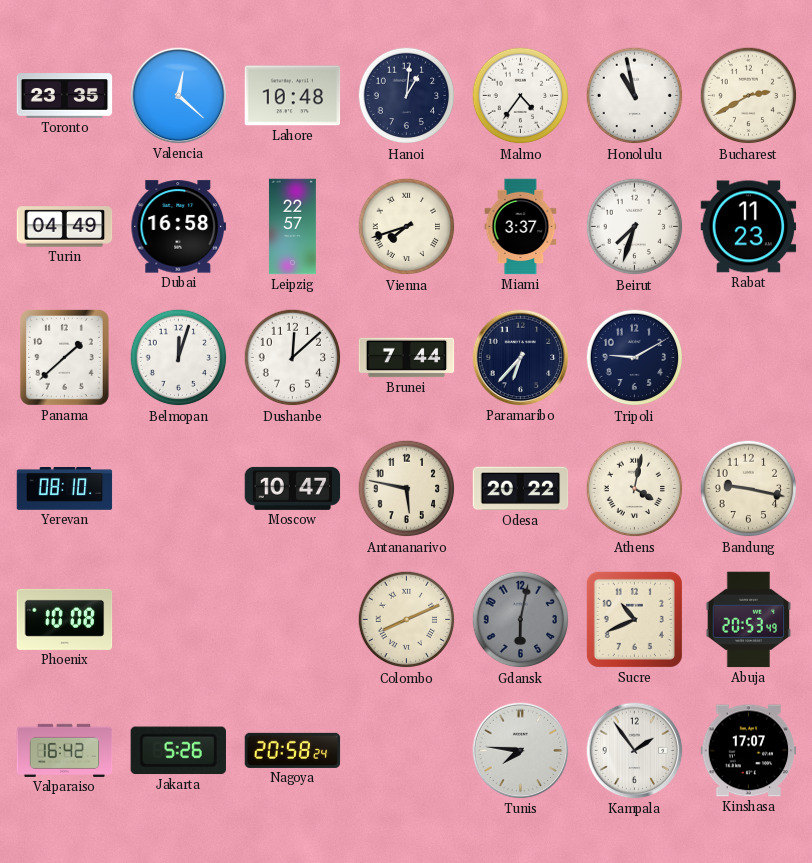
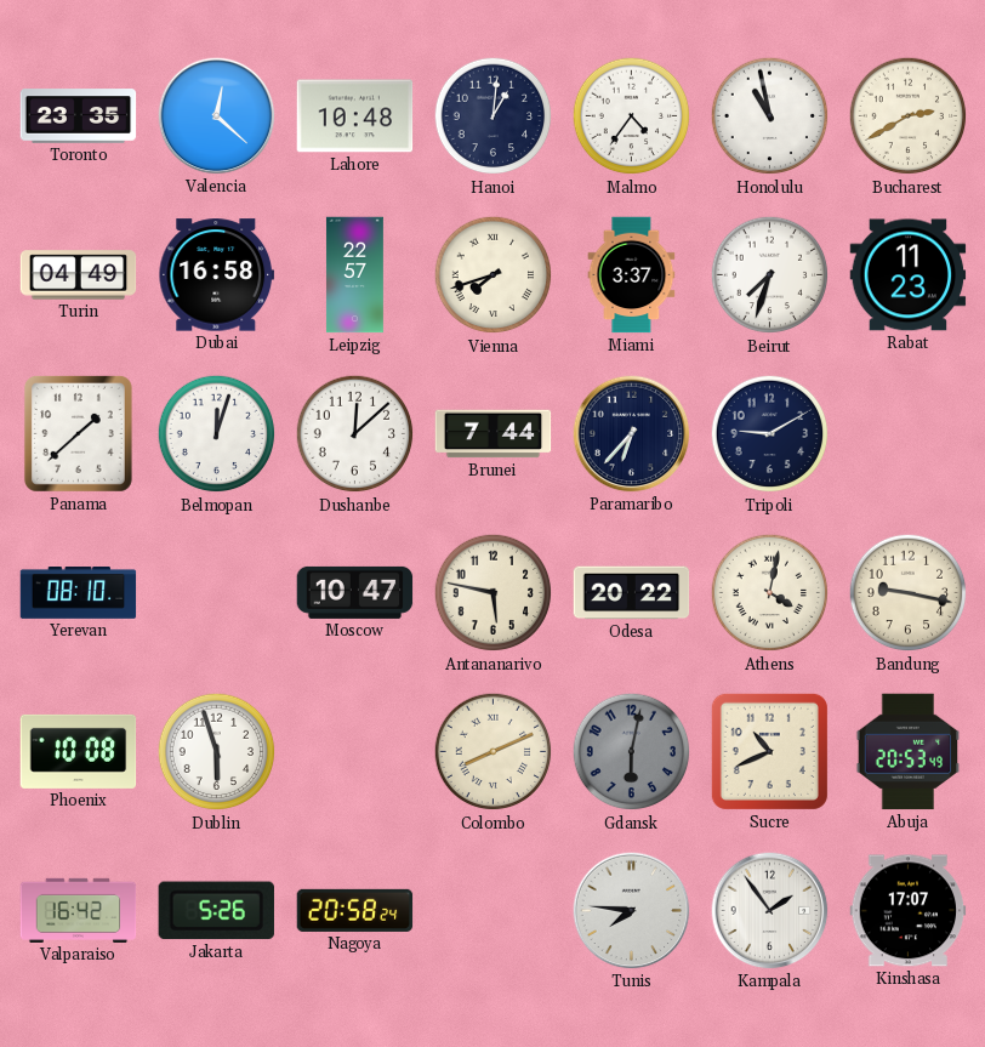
Dublin: none -> 5:57
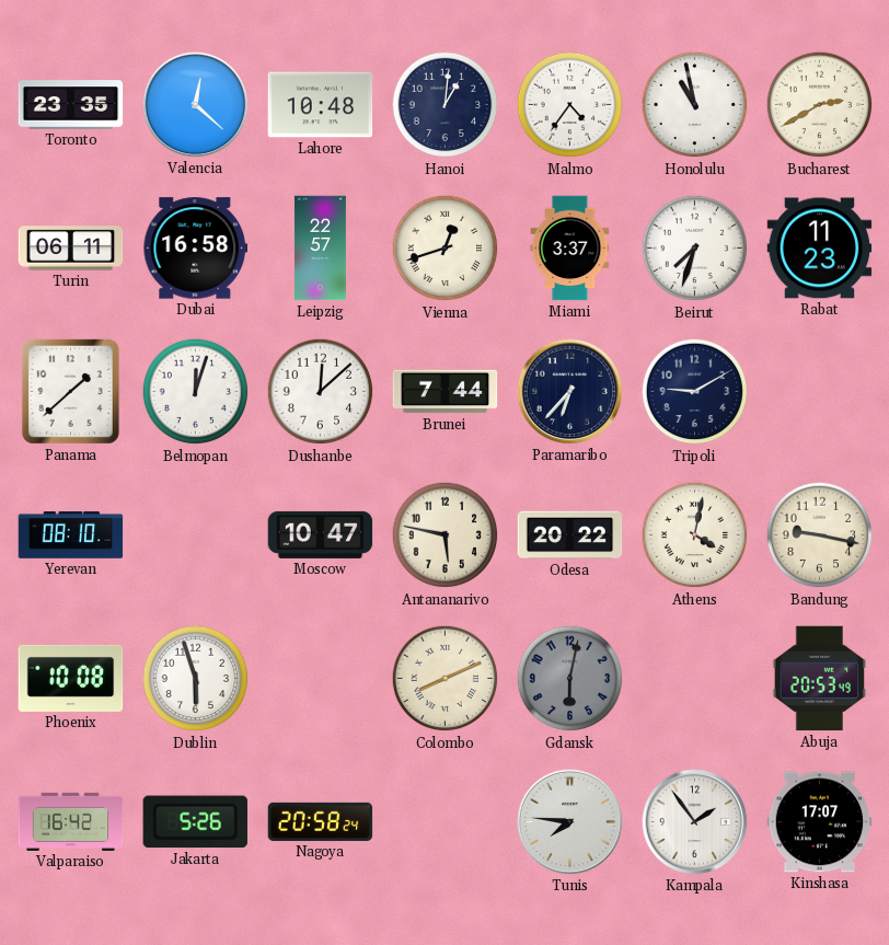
Turin: 04:49 -> 06:11
Vienna: 7:42 -> 12:42
Sucre: 10:41 -> none
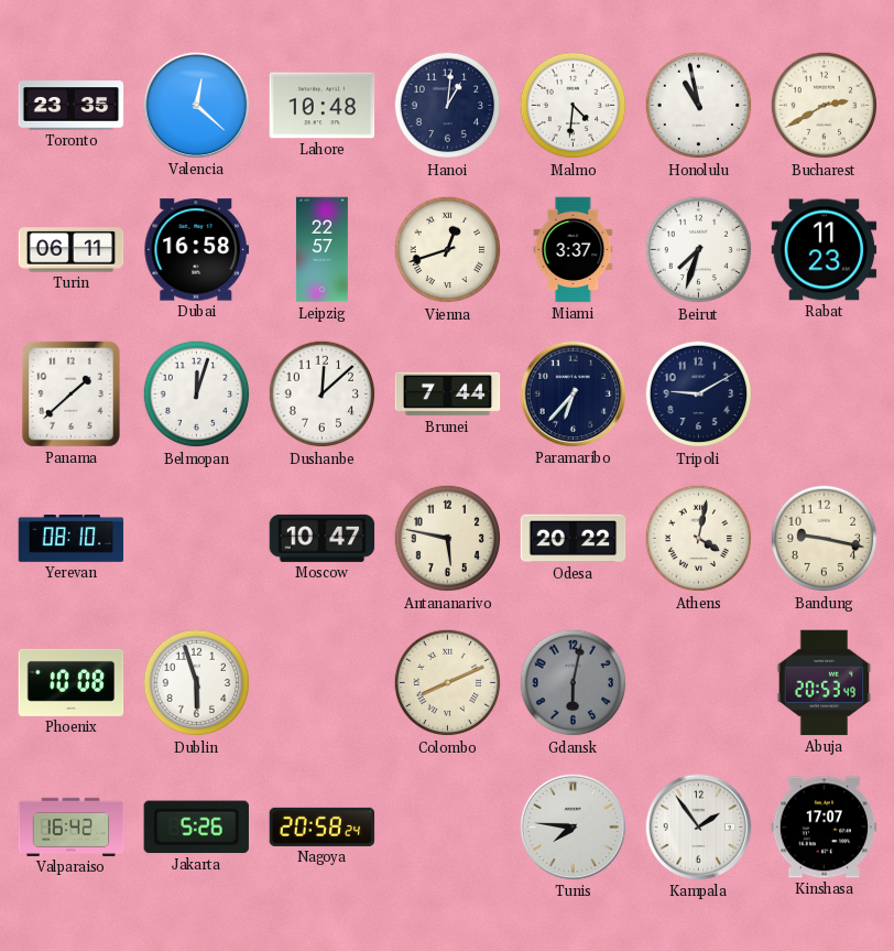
Malmo: 4:36 -> 4:31
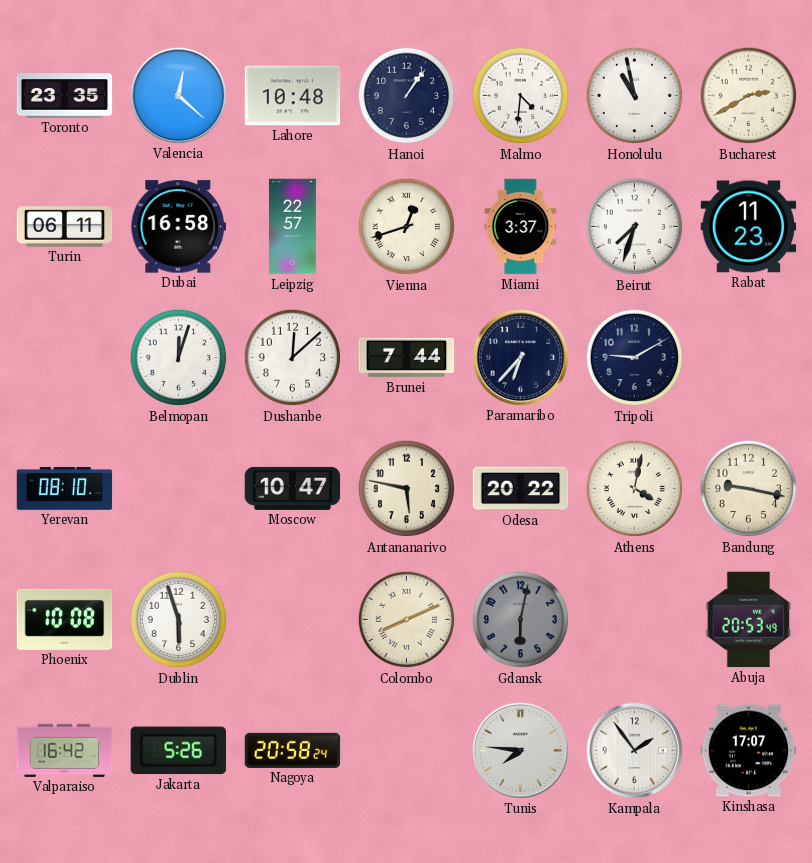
Hanoi: 1:01 -> 1:06
Panama: 1:38 -> none
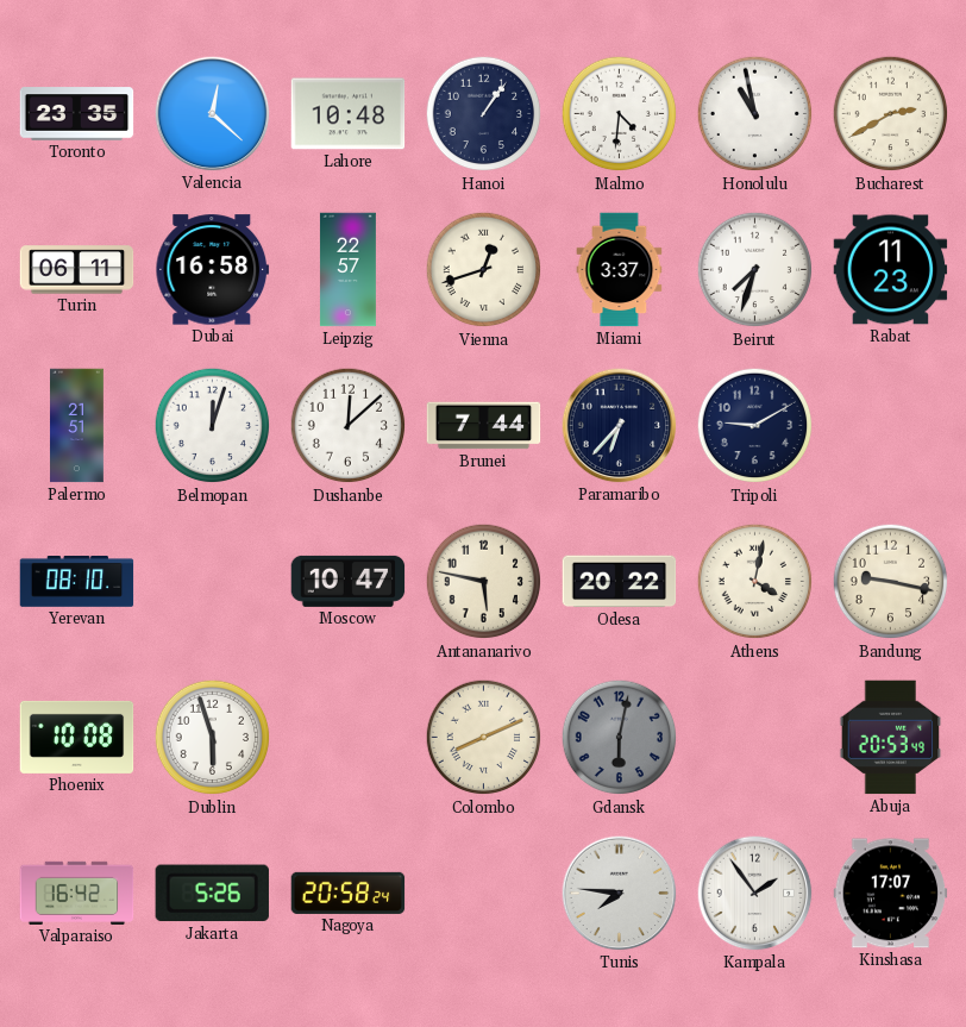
Palermo: none -> 21:51
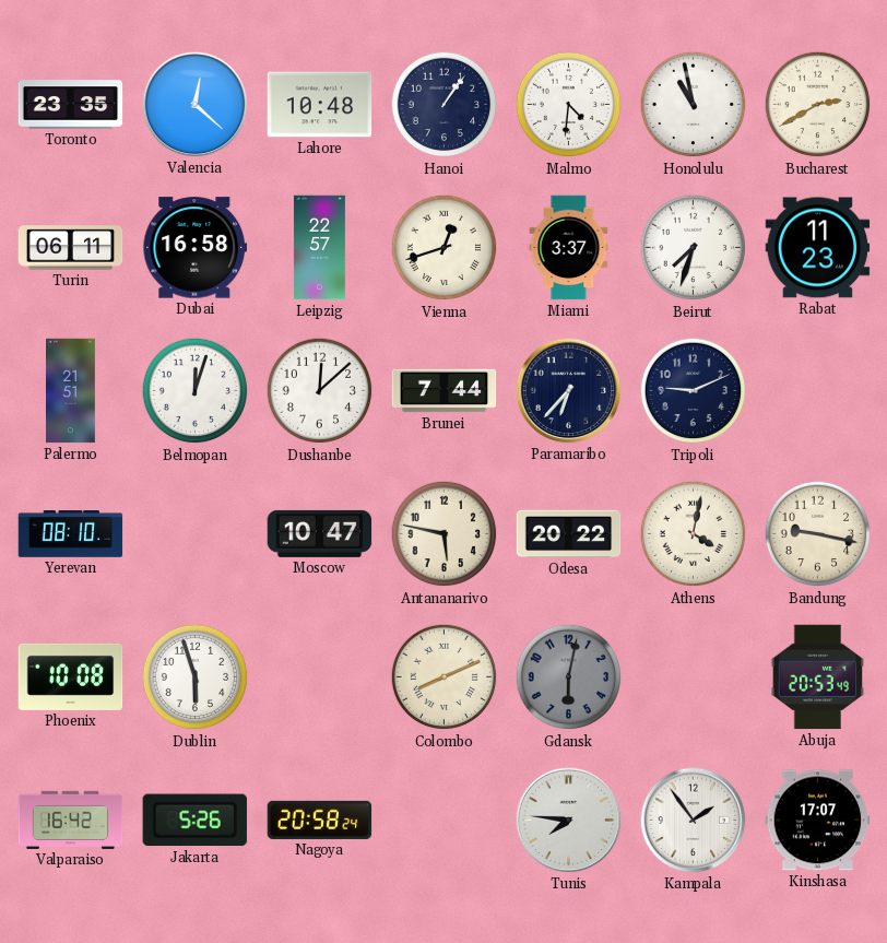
Tripoli: 9:10 -> 9:11
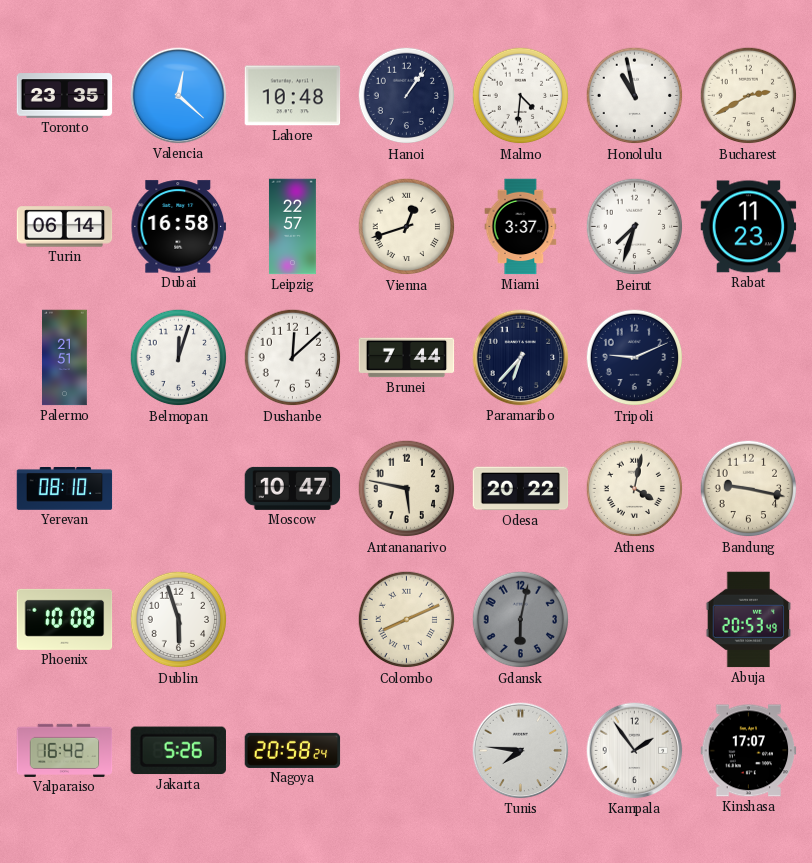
Turin: 06:11 -> 06:14
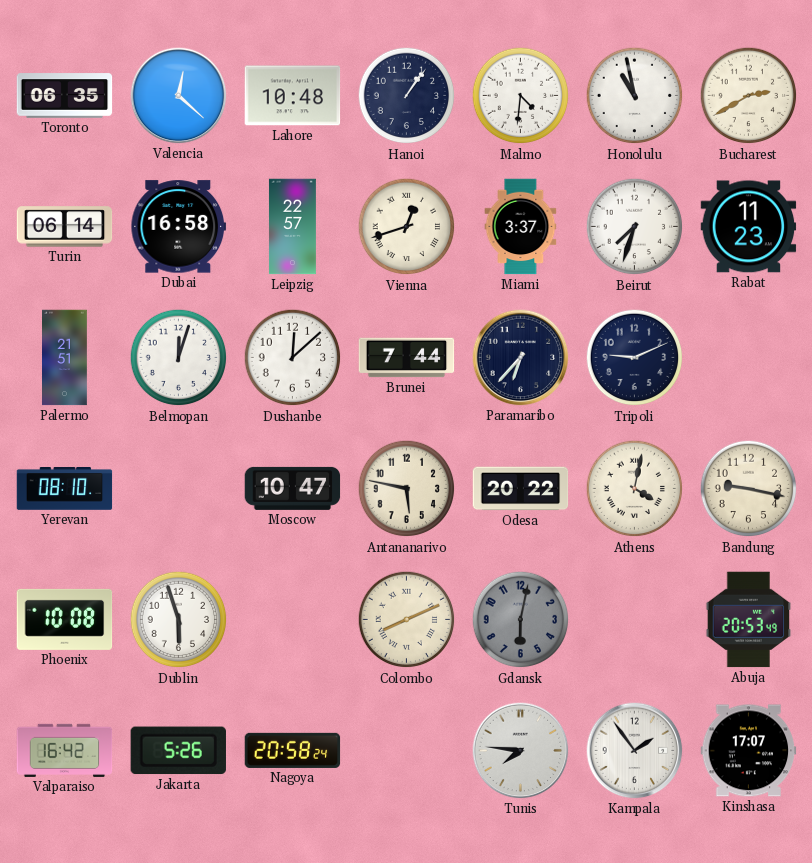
Toronto: 23:35 -> 06:35
